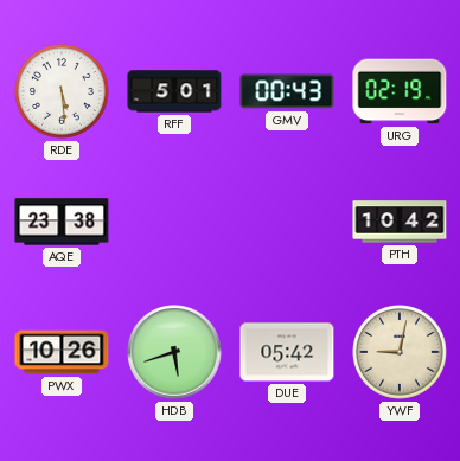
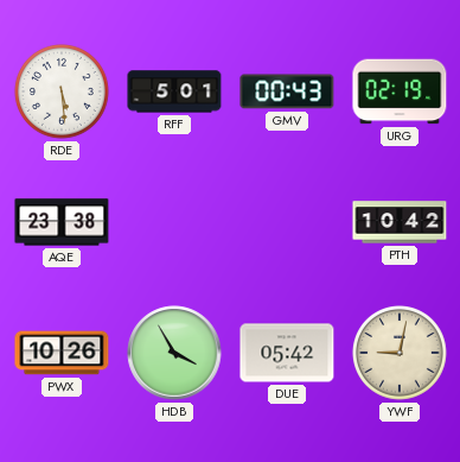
HDB: 5:42 -> 3:55
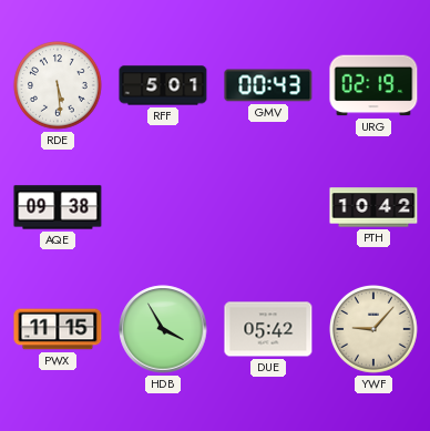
AQE: 23:38 -> 09:38
PWX: 10:26 -> 11:15
YWF: 9:02 -> 9:07
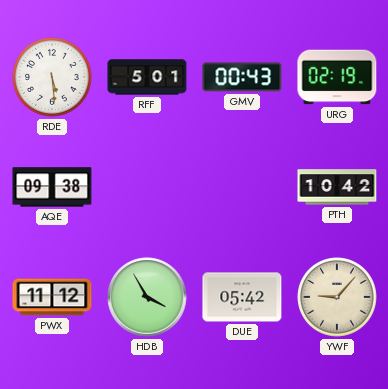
PWX: 11:15 -> 11:12
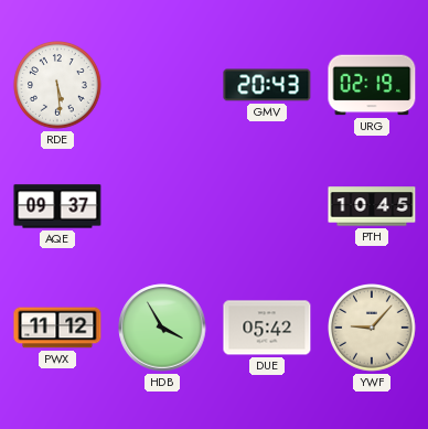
RFF: 5:01 -> none
GMV: 00:43 -> 20:43
AQE: 09:38 -> 09:37
PTH: 10:42 -> 10:45
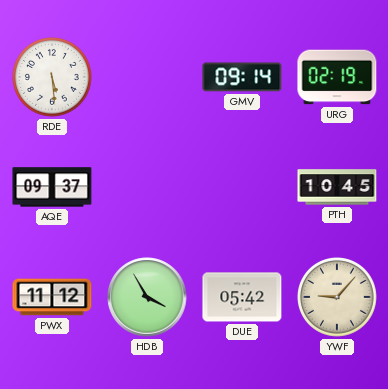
GMV: 20:43 -> 09:14
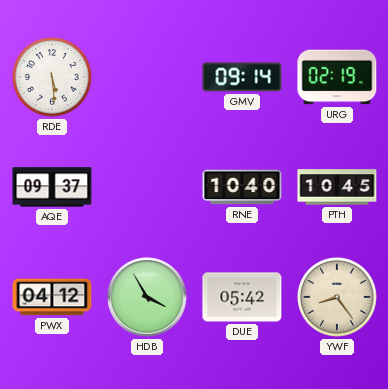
RNE: none -> 10:40
PWX: 11:12 -> 04:12
YWF: 9:07 -> 8:24
